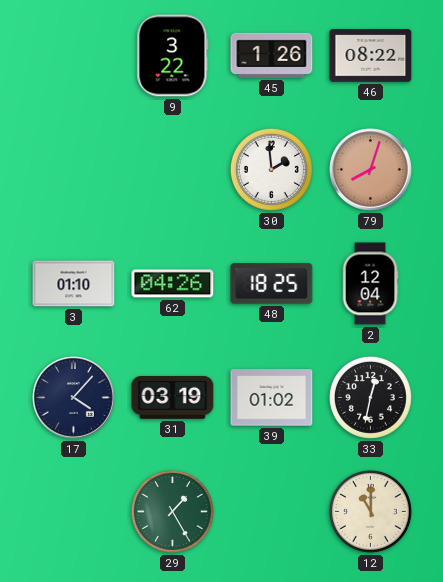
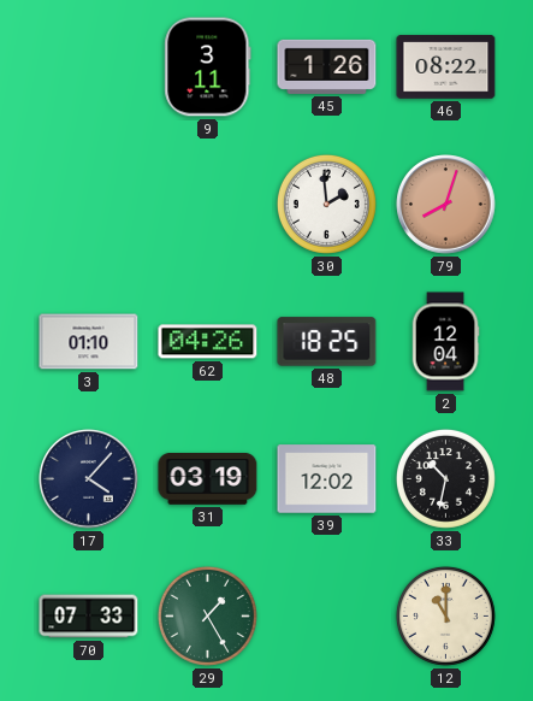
9: 3:22 -> 3:11
39: 01:02 -> 12:02
33: 12:32 -> 10:32
70: none -> 07:33
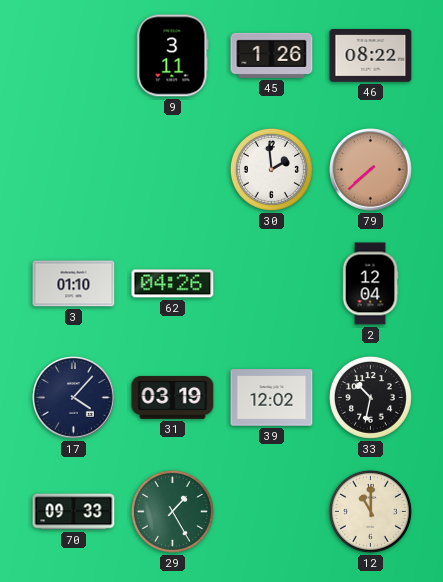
79: 8:03 -> 7:38
48: 18:25 -> none
70: 07:33 -> 09:33
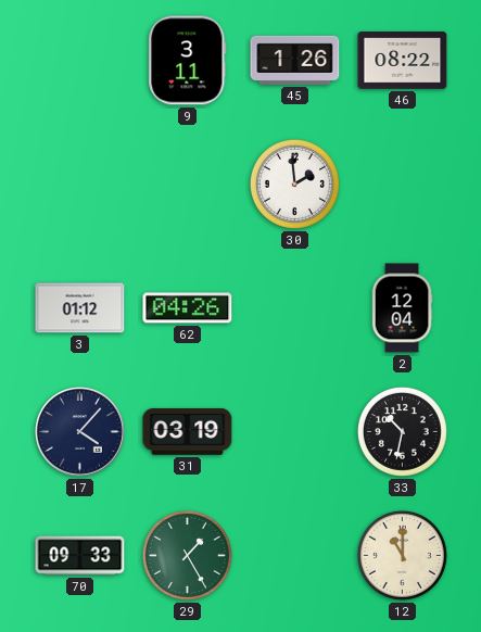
79: 7:38 -> none
3: 01:10 -> 01:12
39: 12:02 -> none
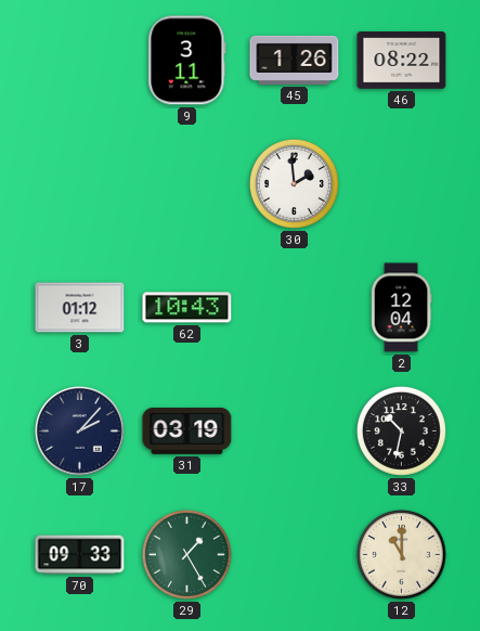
62: 04:26 -> 10:43
17: 4:07 -> 2:07
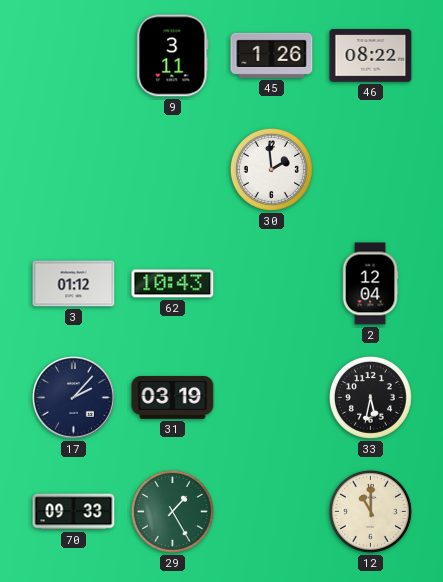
33: 10:32 -> 5:32
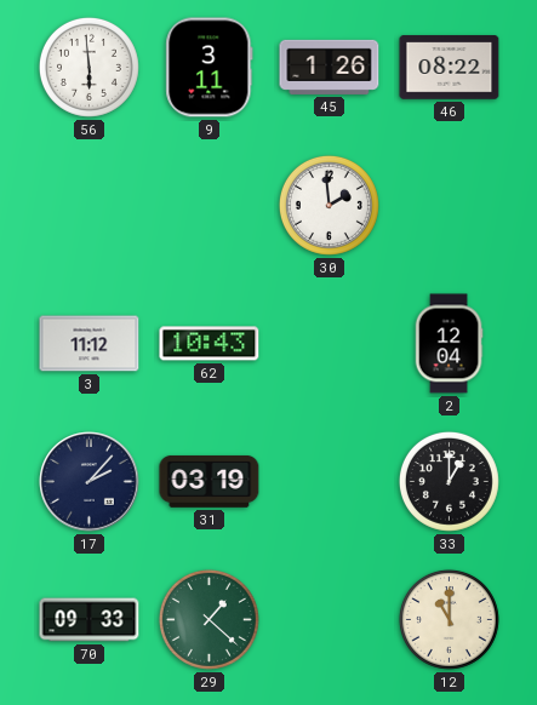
56: none -> 5:59
3: 01:12 -> 11:12
33: 5:32 -> 1:00
29: 1:25 -> 1:22
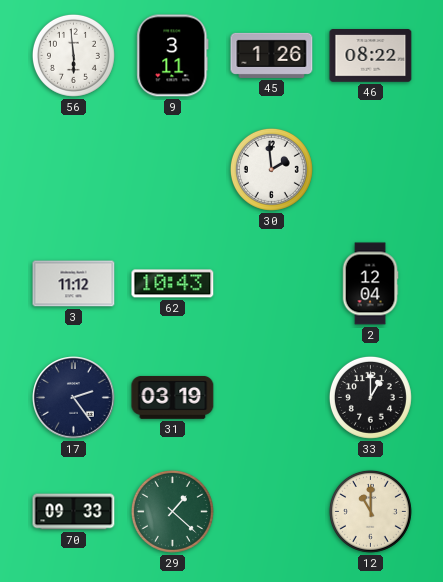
17: 2:07 -> 2:24
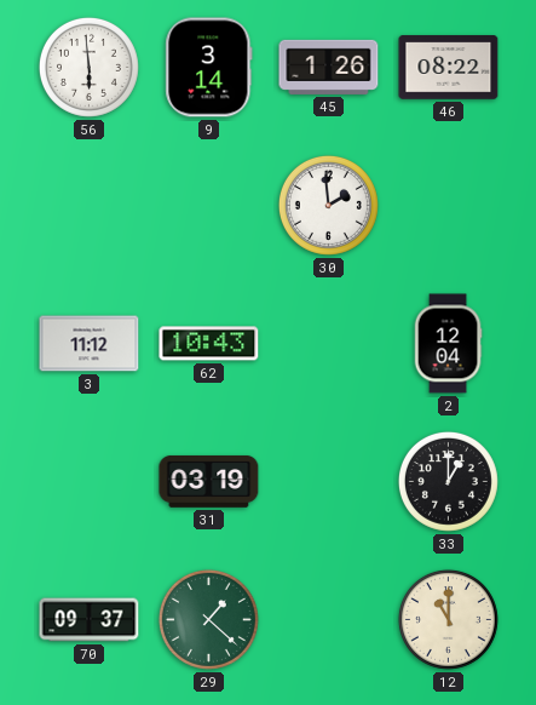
9: 3:11 -> 3:14
17: 2:24 -> none
70: 09:33 -> 09:37
